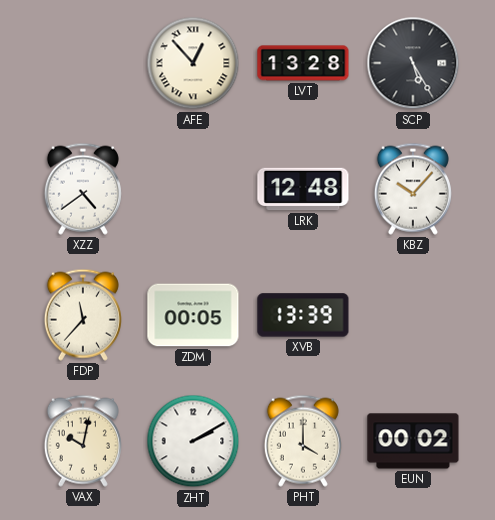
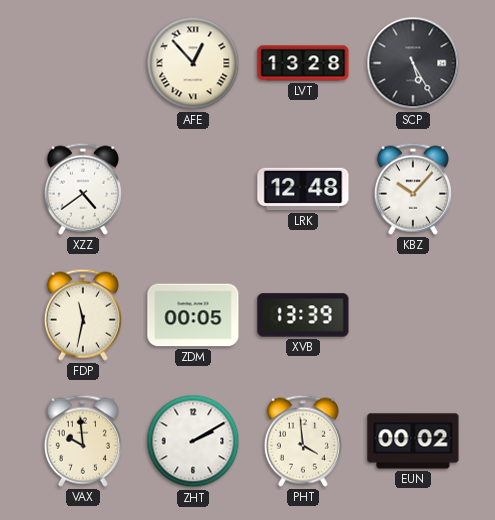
FDP: 11:37 -> 11:32
VAX: 10:02 -> 9:59
PHT: 4:00 -> 3:59
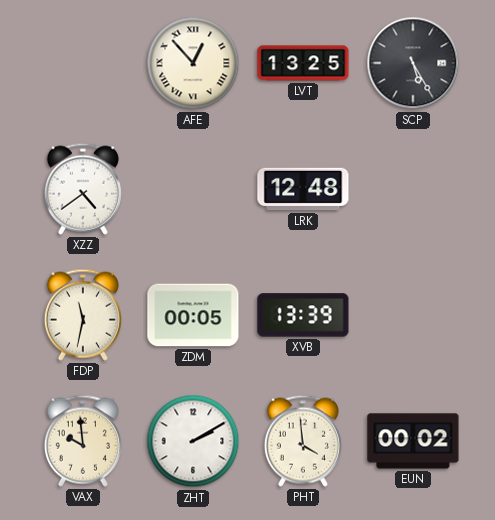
LVT: 13:28 -> 13:25
KBZ: 10:07 -> none
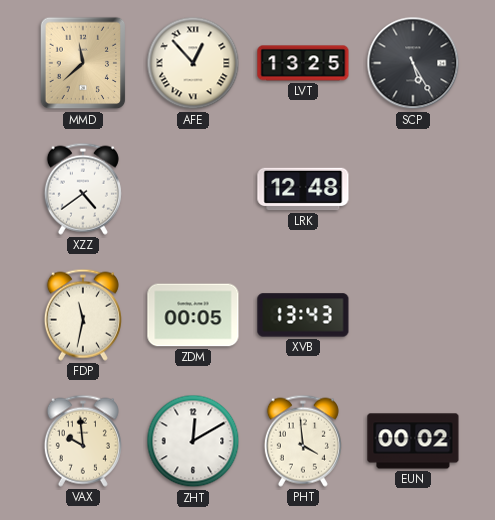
MMD: none -> 11:38
XVB: 13:39 -> 13:43
ZHT: 2:10 -> 12:10
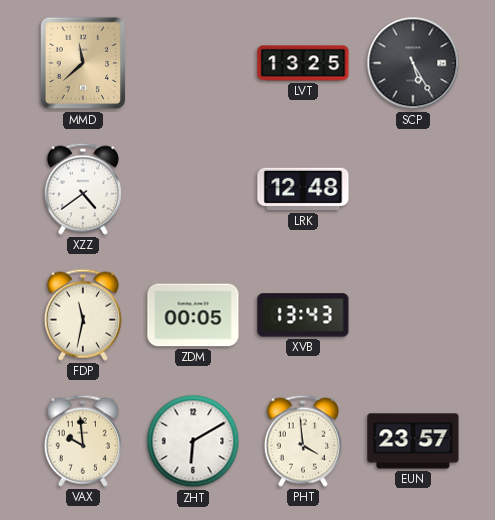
AFE: 12:53 -> none
ZHT: 12:10 -> 6:10
EUN: 00:02 -> 23:57
